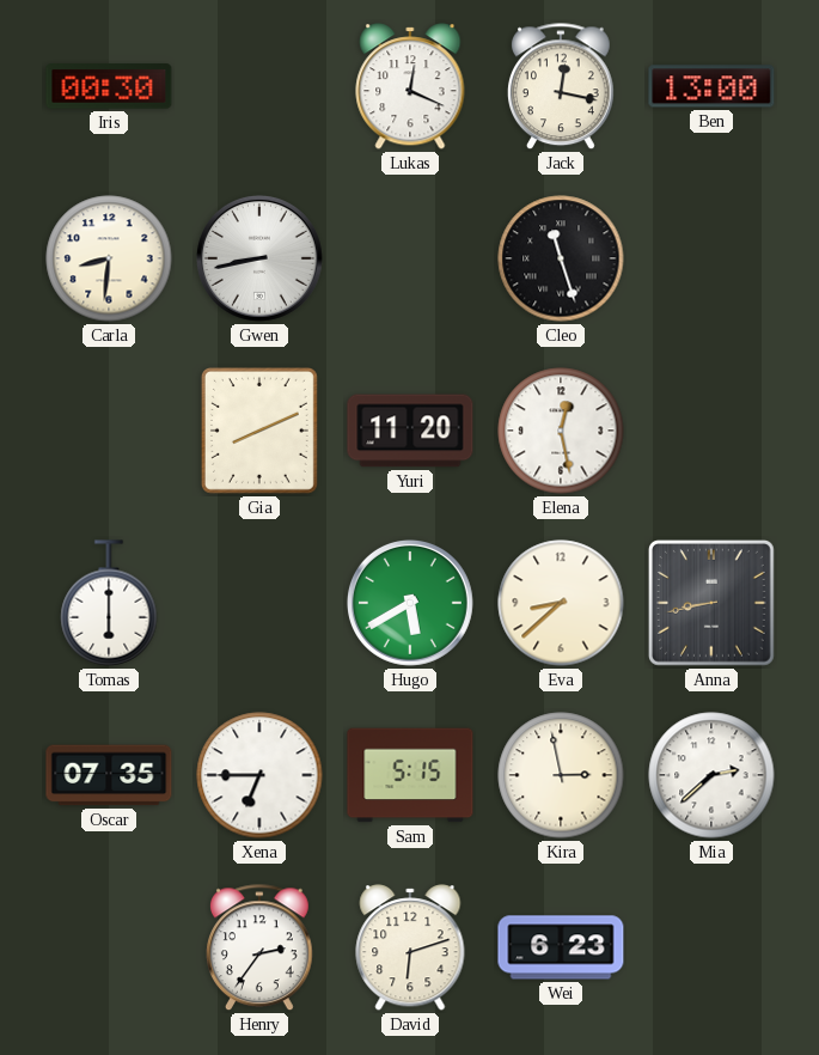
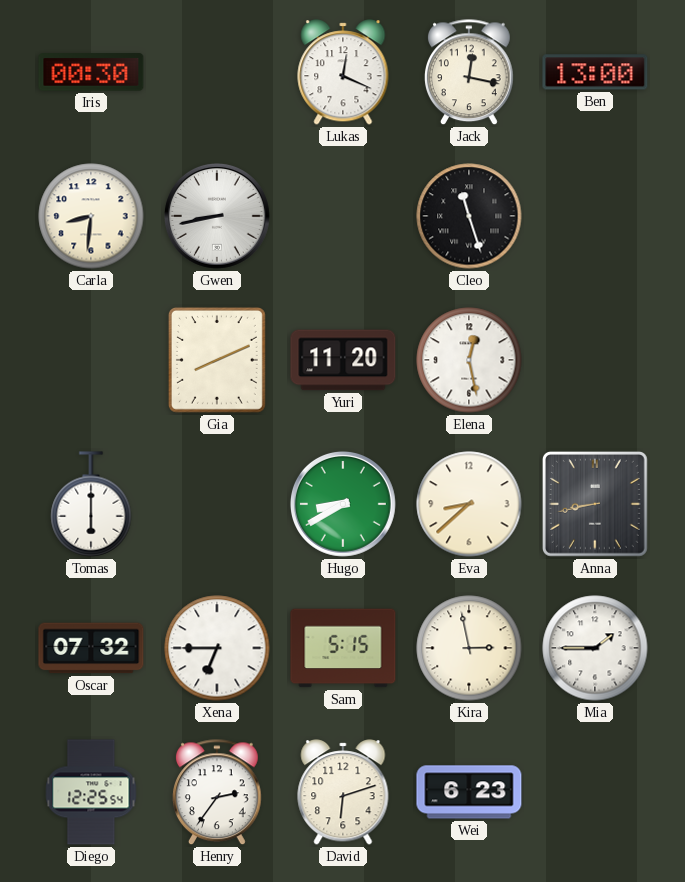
Hugo: 5:40 -> 8:40
Oscar: 07:35 -> 07:32
Mia: 2:38 -> 1:45
Diego: none -> 12:25
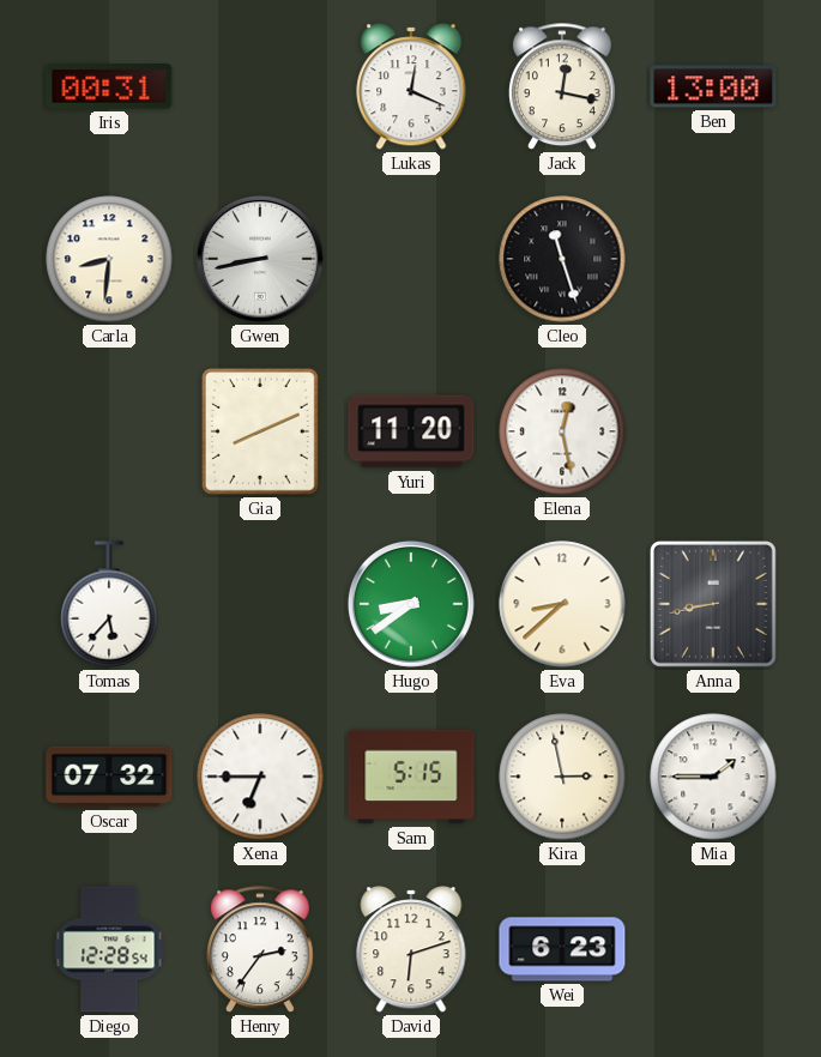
Iris: 00:30 -> 00:31
Tomas: 6:00 -> 5:37
Hugo: 8:40 -> 8:39
Diego: 12:25 -> 12:28
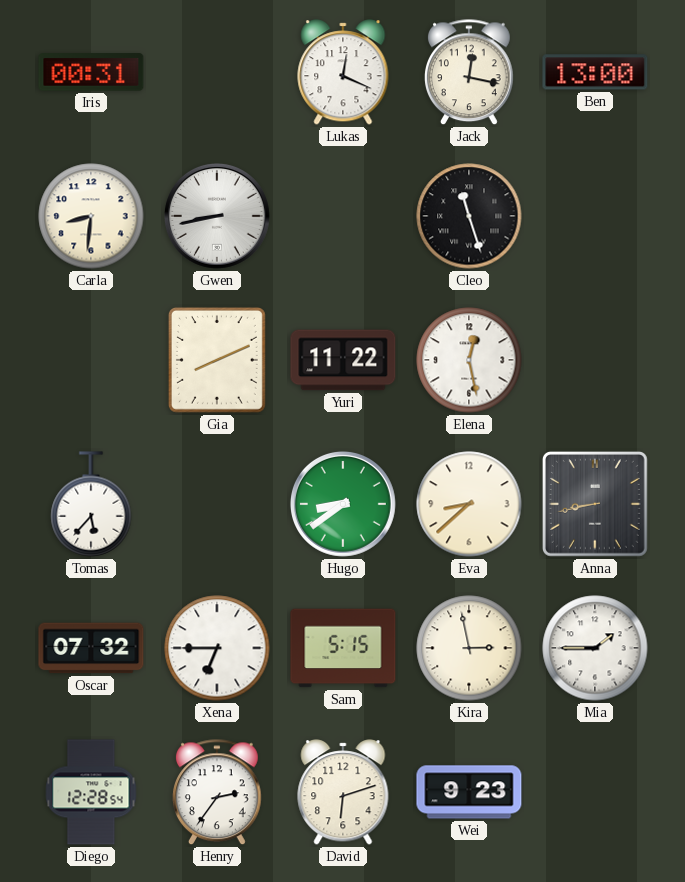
Yuri: 11:20 -> 11:22
Wei: 6:23 -> 9:23
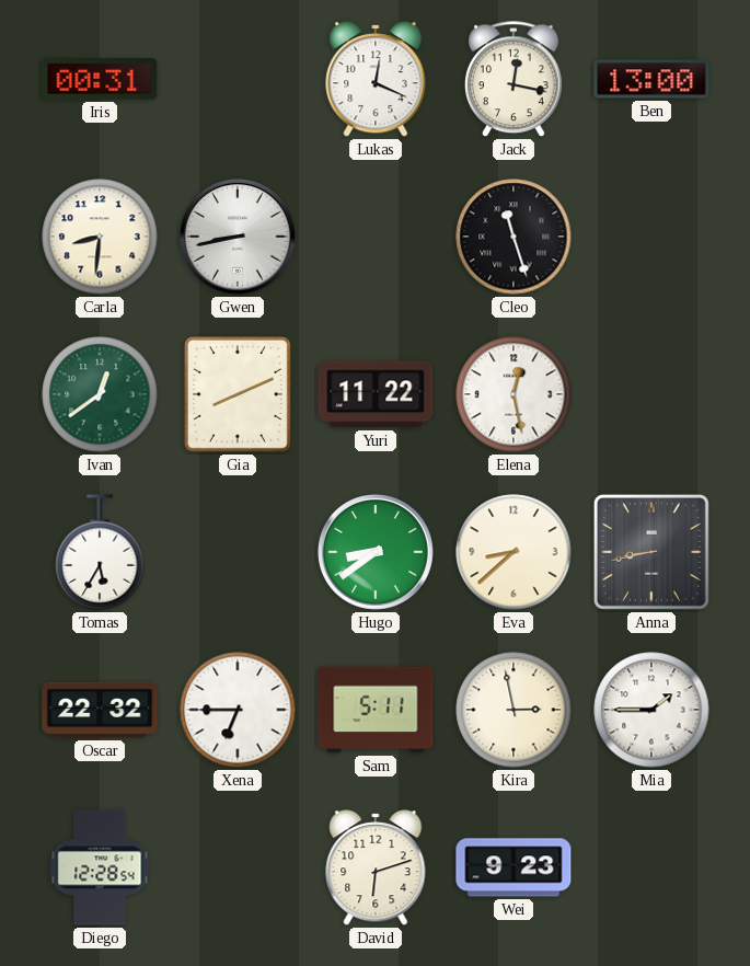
Ivan: none -> 12:39
Tomas: 5:37 -> 5:35
Oscar: 07:32 -> 22:32
Sam: 5:15 -> 5:11
Henry: 2:36 -> none
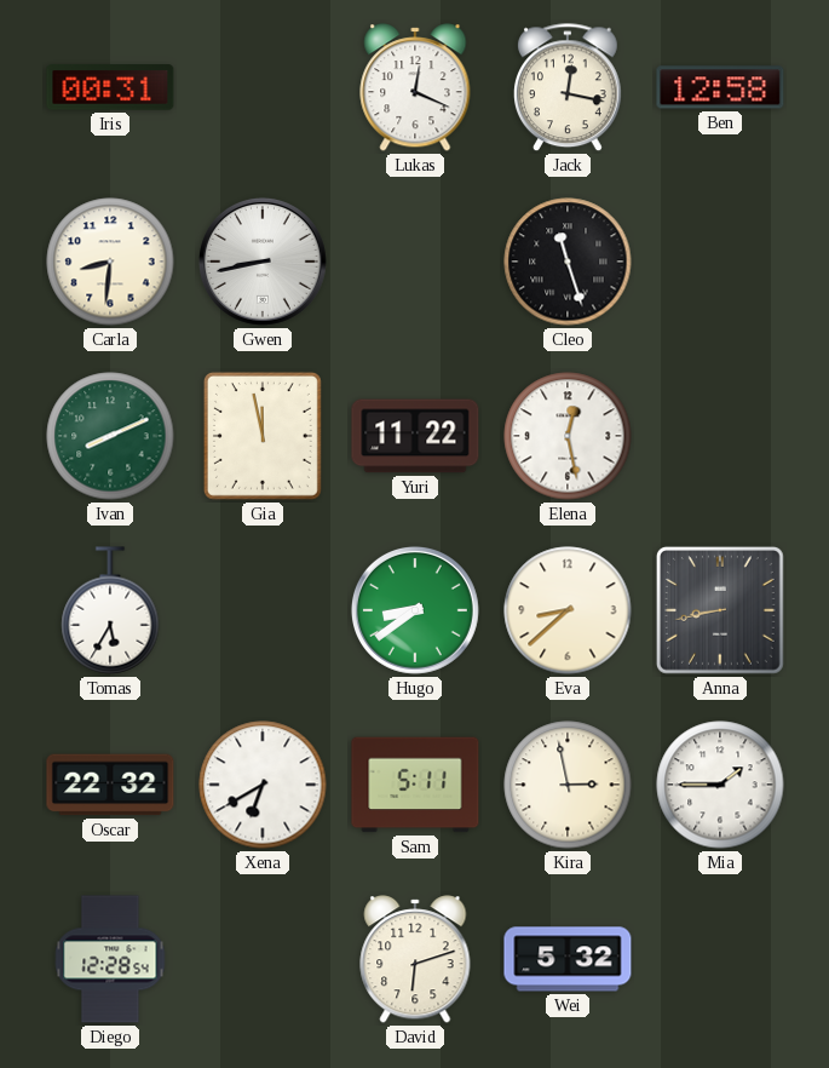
Ben: 13:00 -> 12:58
Ivan: 12:39 -> 8:11
Gia: 8:11 -> 11:58
Xena: 6:45 -> 6:40
Wei: 9:23 -> 5:32
